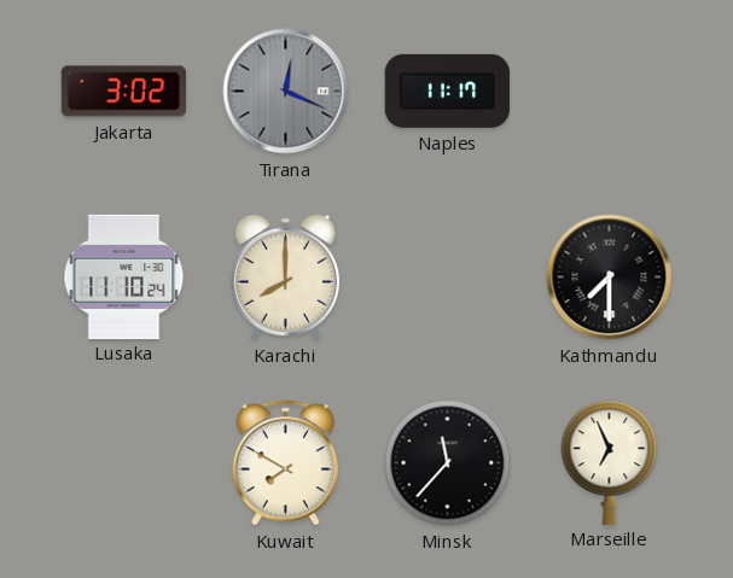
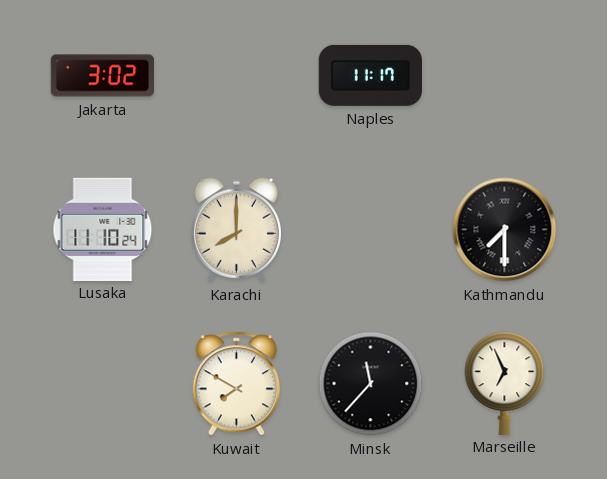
Tirana: 12:19 -> none
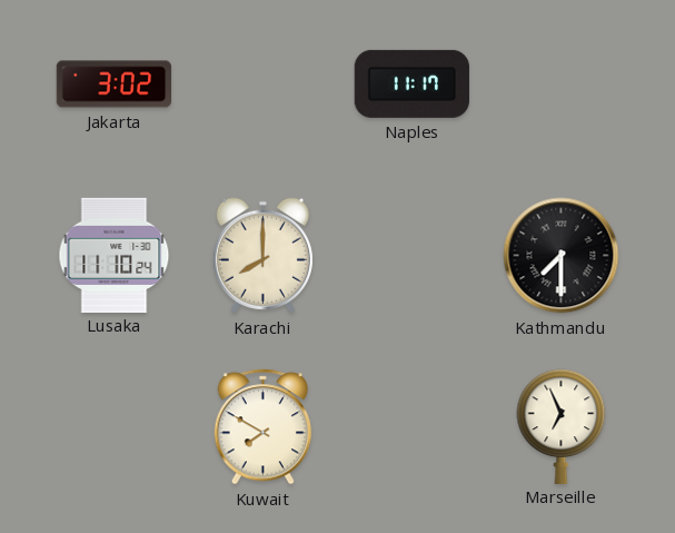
Minsk: 11:37 -> none
